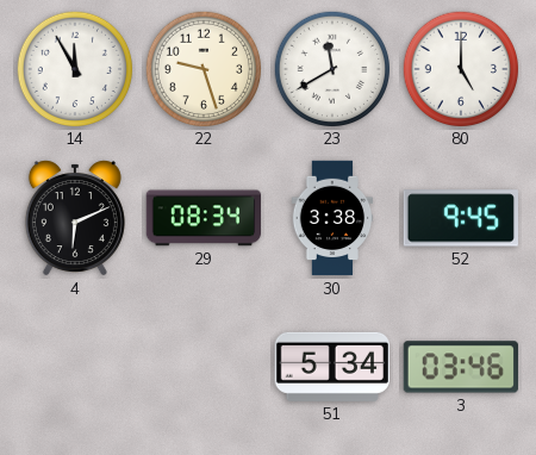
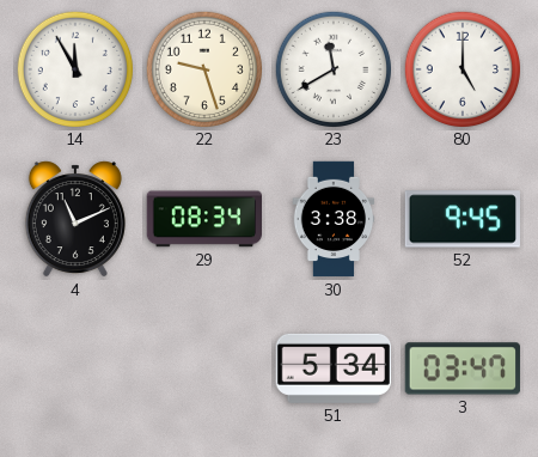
4: 6:11 -> 11:11
3: 03:46 -> 03:47
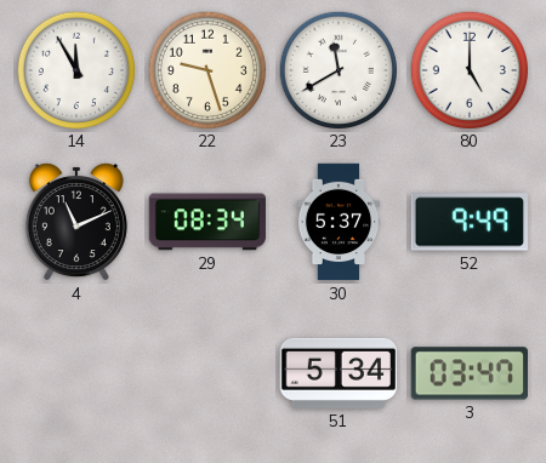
30: 3:38 -> 5:37
52: 9:45 -> 9:49
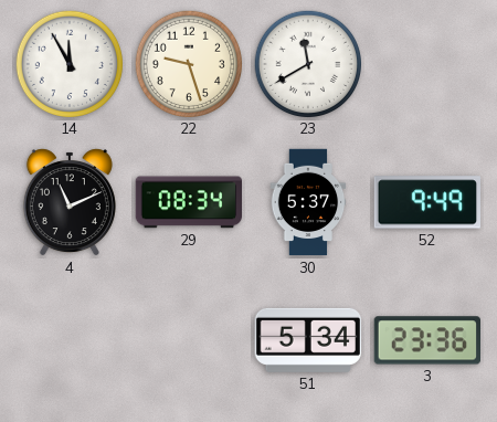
80: 5:00 -> none
3: 03:47 -> 23:36
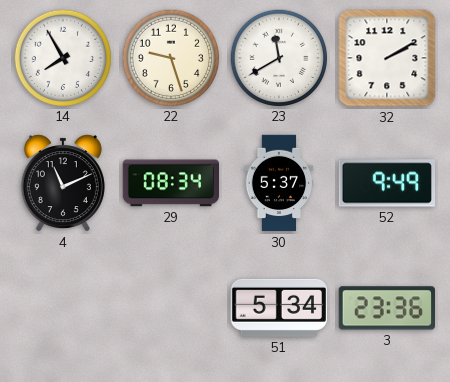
14: 11:55 -> 7:55
32: none -> 2:10
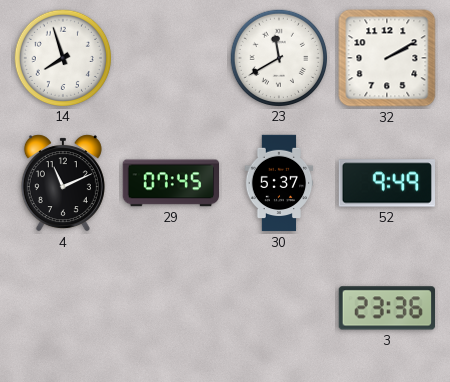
14: 7:55 -> 7:57
22: 9:27 -> none
29: 08:34 -> 07:45
51: 5:34 -> none
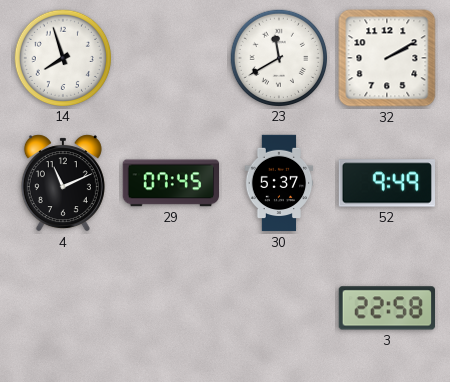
3: 23:36 -> 22:58
